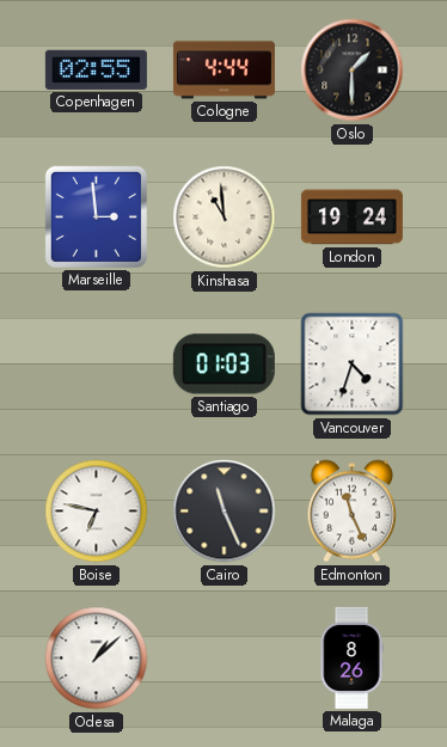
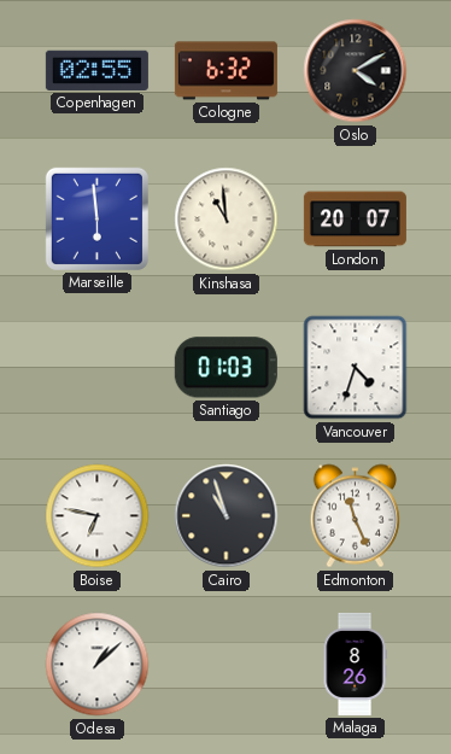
Cologne: 4:44 -> 6:32
Oslo: 1:30 -> 4:10
Marseille: 2:59 -> 5:59
London: 19:24 -> 20:07
Cairo: 11:26 -> 10:57
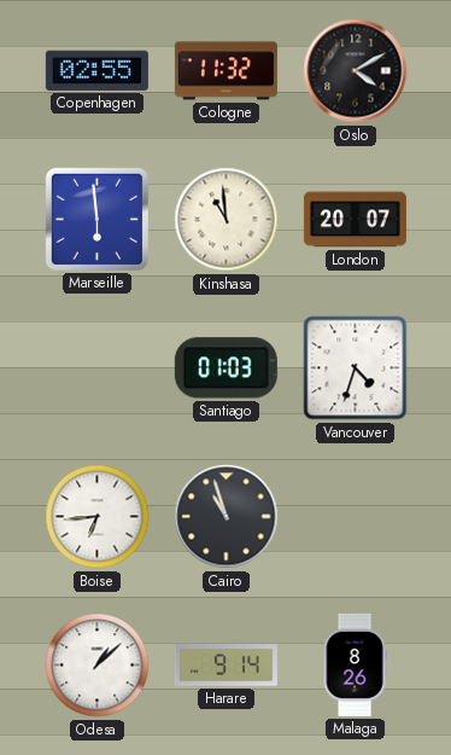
Cologne: 6:32 -> 11:32
Boise: 6:47 -> 6:44
Edmonton: 11:26 -> none
Harare: none -> 9:14
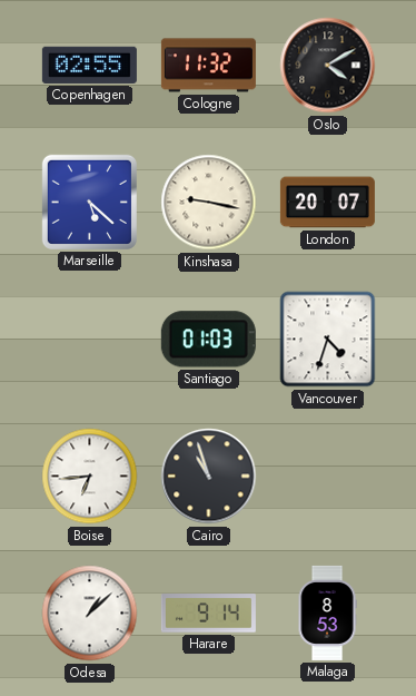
Marseille: 5:59 -> 5:22
Kinshasa: 10:59 -> 9:17
Malaga: 8:26 -> 8:53
